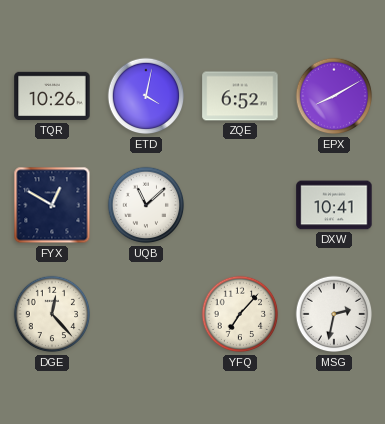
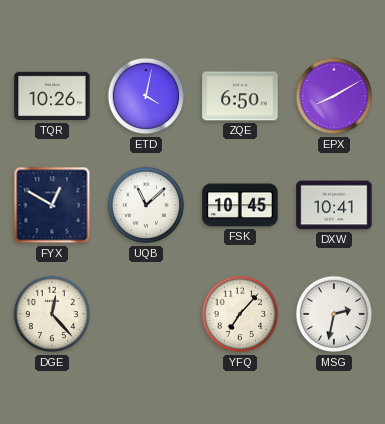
ZQE: 6:52 -> 6:50
FSK: none -> 10:45
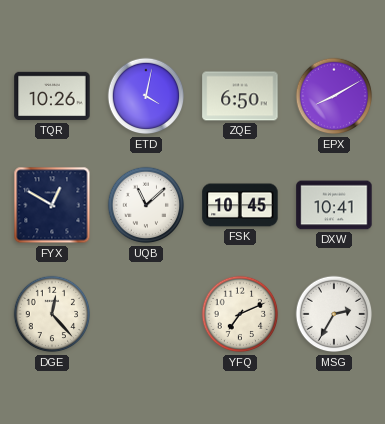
YFQ: 7:07 -> 7:11
MSG: 2:32 -> 2:35
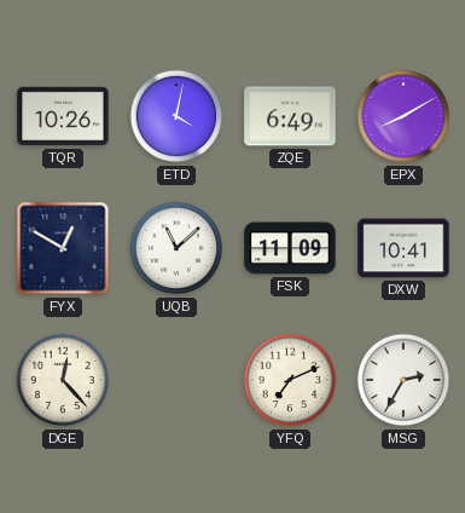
ZQE: 6:50 -> 6:49
FSK: 10:45 -> 11:09
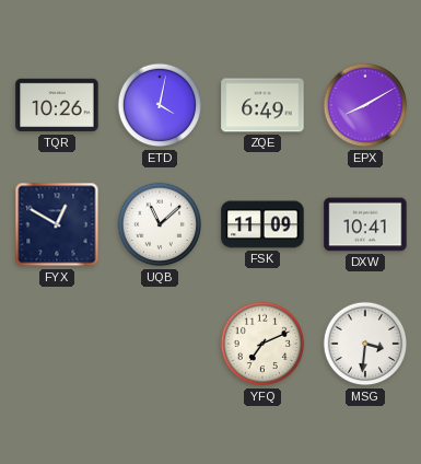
DGE: 12:23 -> none
MSG: 2:35 -> 3:31
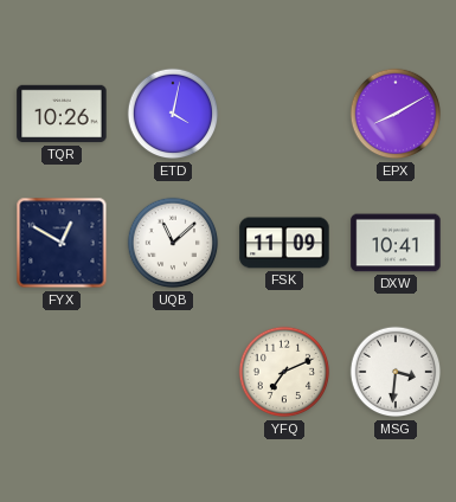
ZQE: 6:49 -> none
